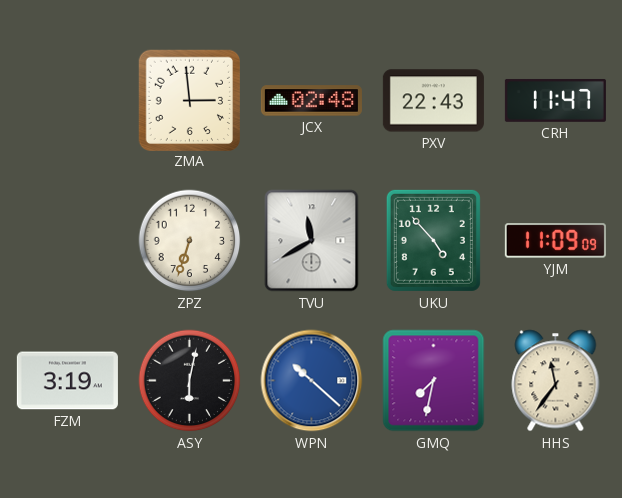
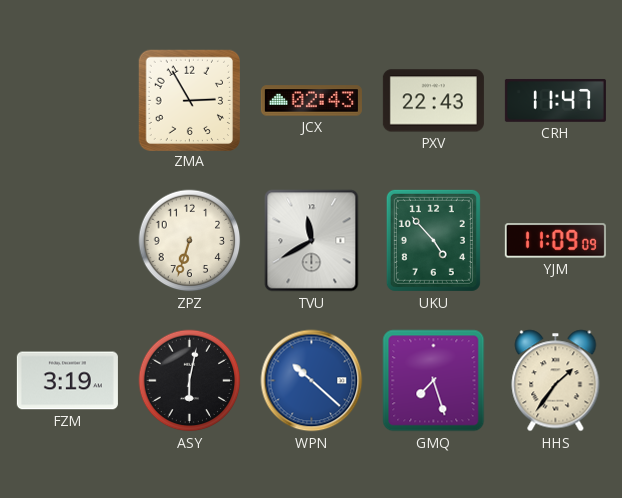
ZMA: 2:59 -> 2:55
JCX: 02:48 -> 02:43
GMQ: 7:32 -> 7:27
HHS: 11:36 -> 1:36
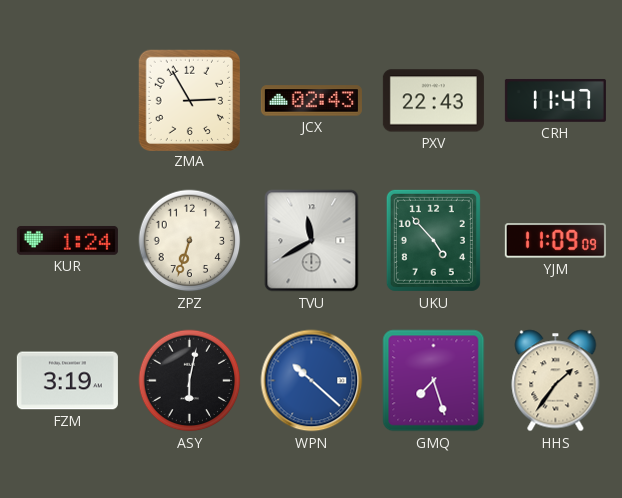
KUR: none -> 1:24
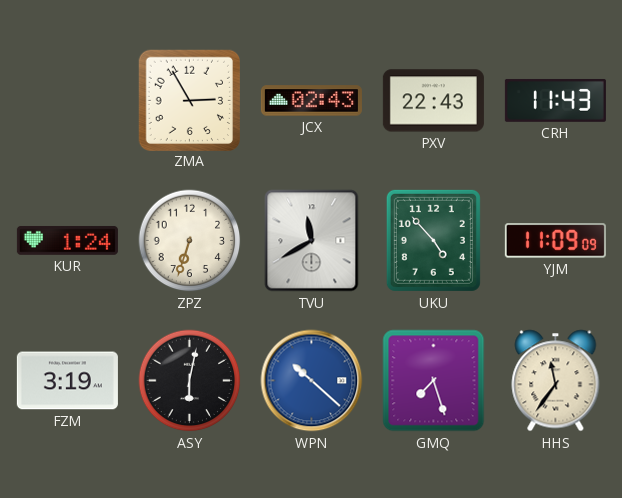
CRH: 11:47 -> 11:43
HHS: 1:36 -> 11:36
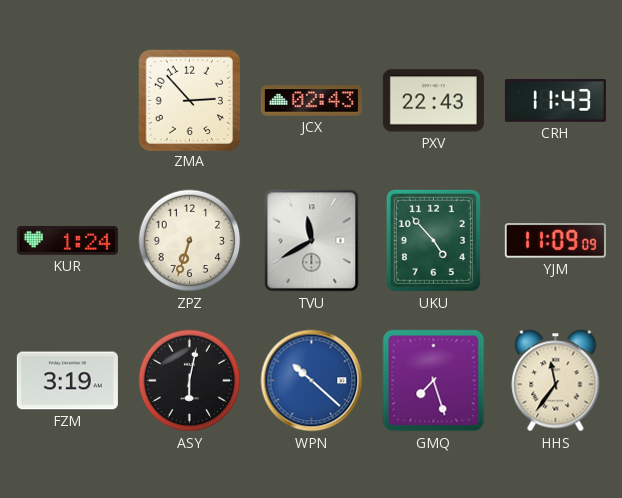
ZMA: 2:55 -> 2:53
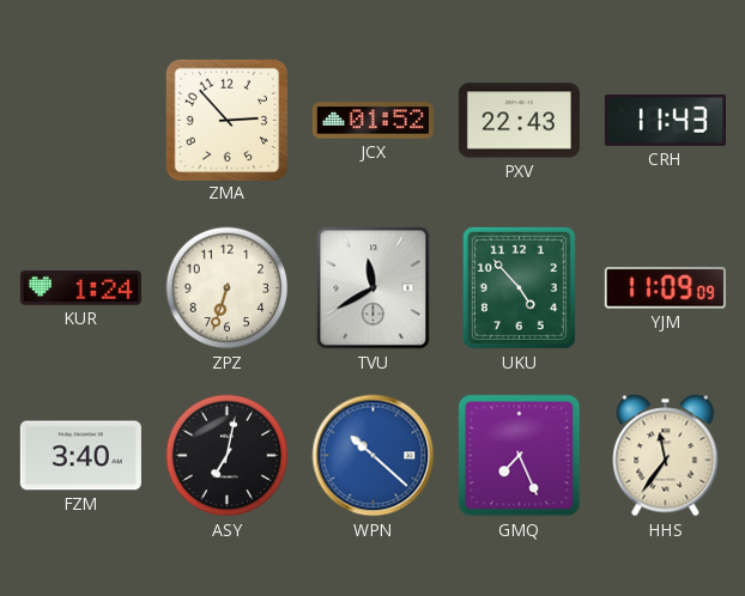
JCX: 02:43 -> 01:52
FZM: 3:19 -> 3:40
ASY: 6:02 -> 7:02
GMQ: 7:27 -> 7:26
